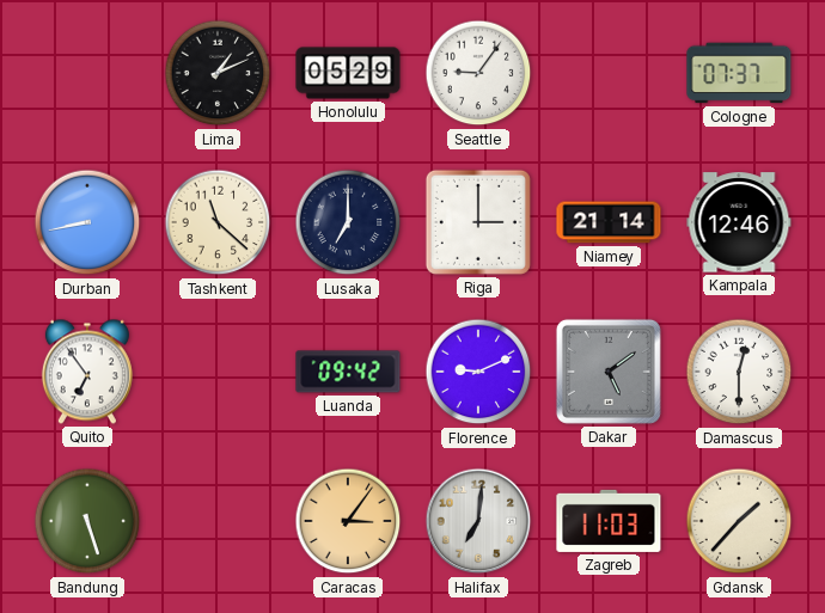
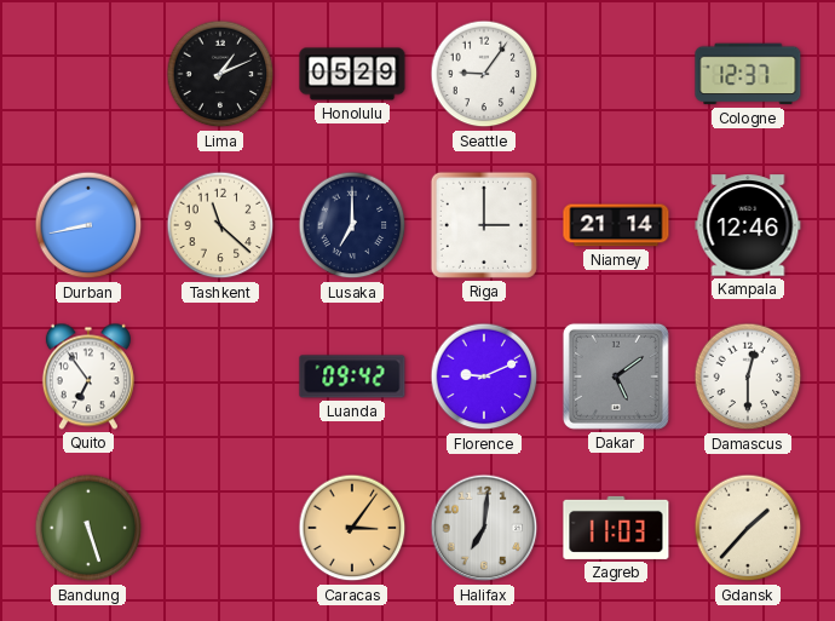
Cologne: 07:37 -> 12:37
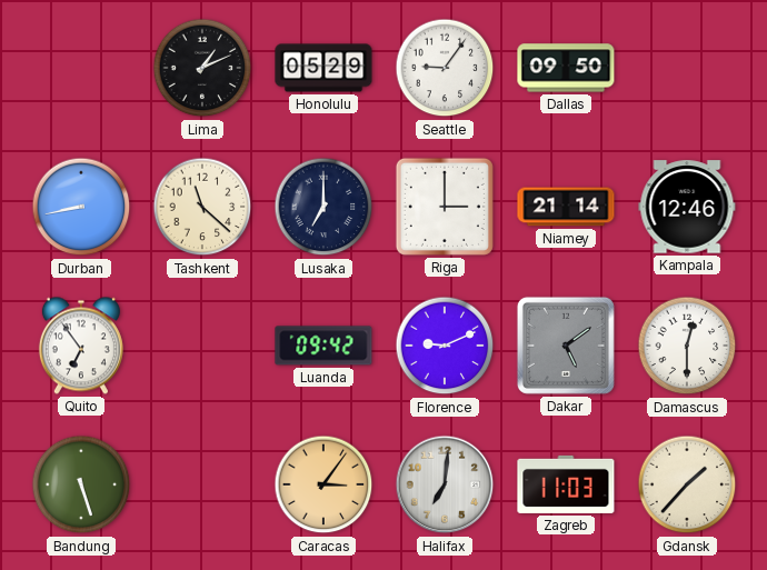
Dallas: none -> 09:50
Cologne: 12:37 -> none
